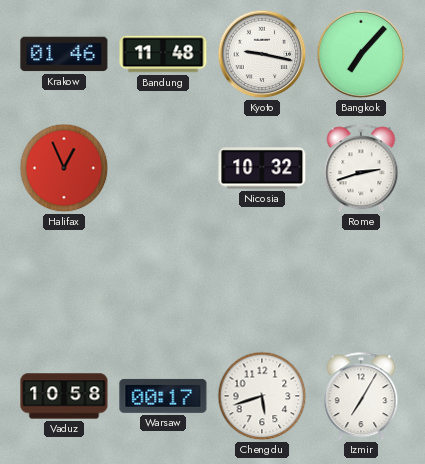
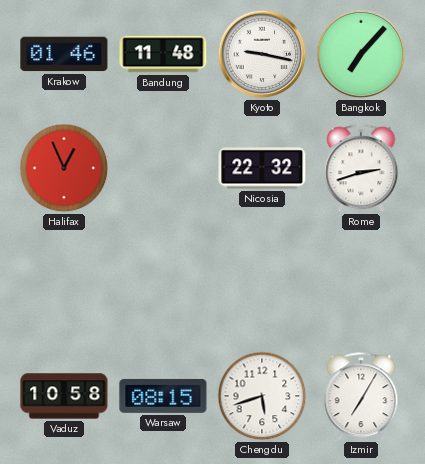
Nicosia: 10:32 -> 22:32
Warsaw: 00:17 -> 08:15
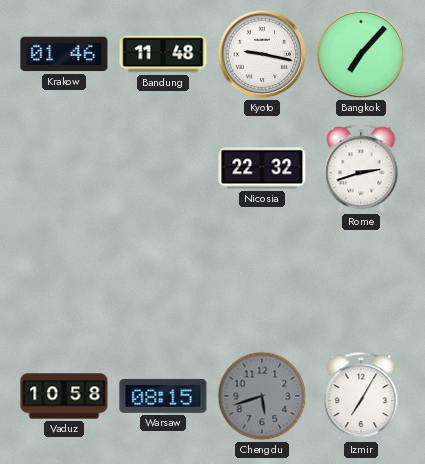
Halifax: 12:56 -> none
Chengdu dial: white -> grey
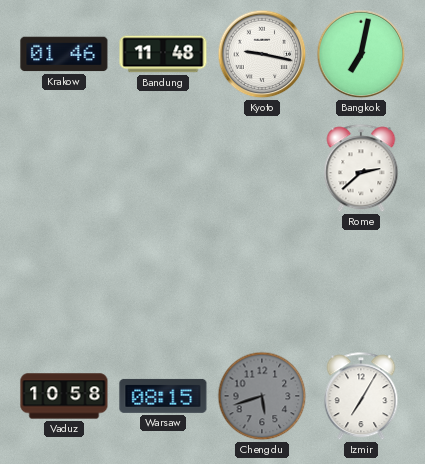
Bangkok: 7:07 -> 7:02
Nicosia: 22:32 -> none
Rome: 2:42 -> 2:38
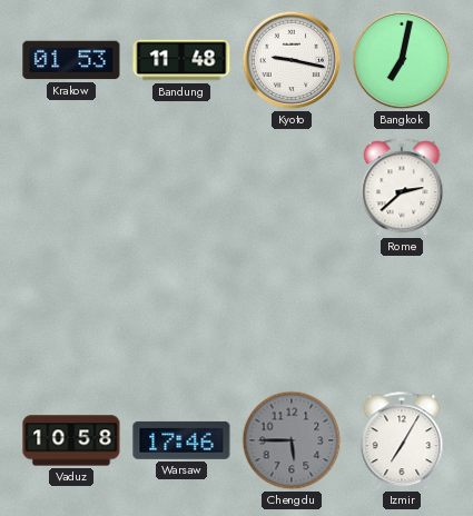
Krakow: 01:46 -> 01:53
Warsaw: 08:15 -> 17:46
Chengdu: 5:42 -> 5:45
